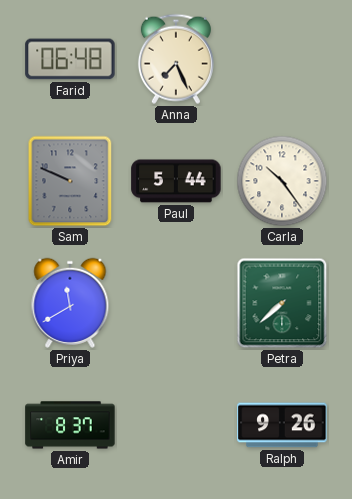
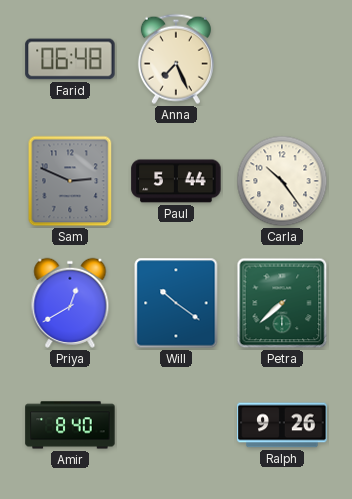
Sam: 9:49 -> 2:49
Priya: 11:40 -> 12:40
Will: none -> 10:21
Amir: 8:37 -> 8:40
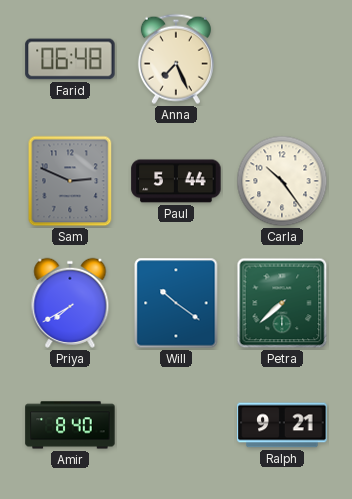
Priya: 12:40 -> 7:40
Ralph: 9:26 -> 9:21
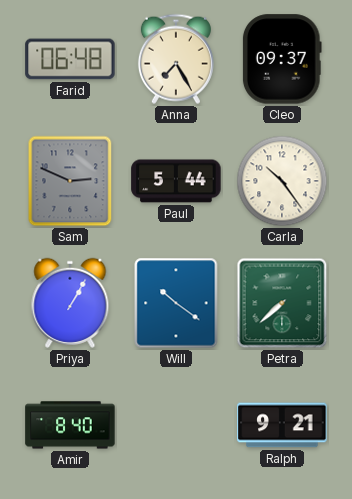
Anna: 7:26 -> 7:25
Cleo: none -> 09:37
Priya: 7:40 -> 1:05
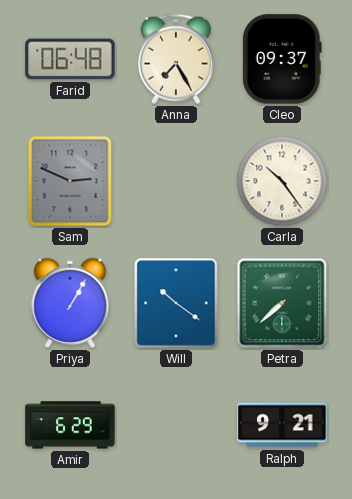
Paul: 5:44 -> none
Amir: 8:40 -> 6:29
